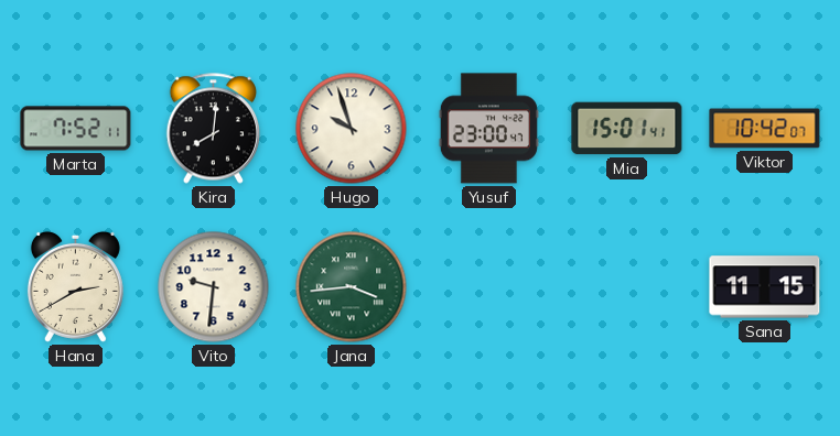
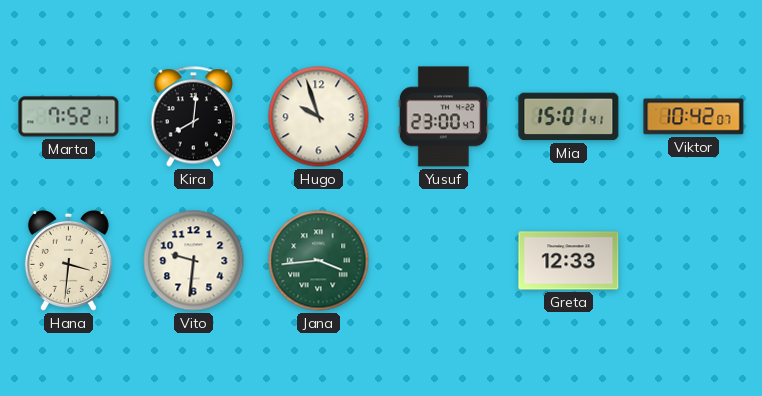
Hana: 2:40 -> 3:31
Greta: none -> 12:33
Sana: 11:15 -> none
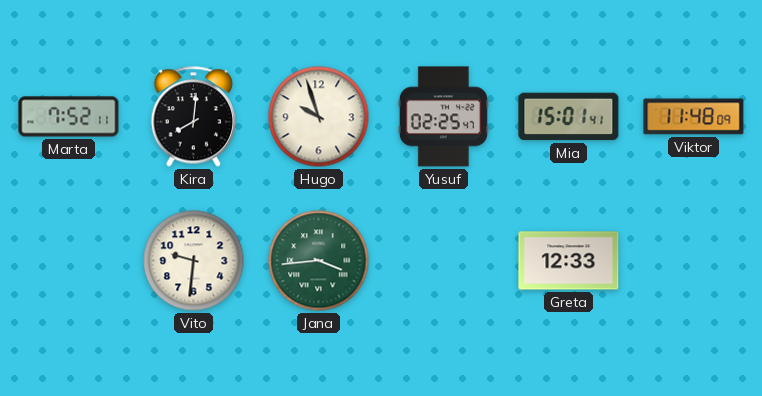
Yusuf: 23:00 -> 02:25
Viktor: 10:42 -> 11:48
Hana: 3:31 -> none
